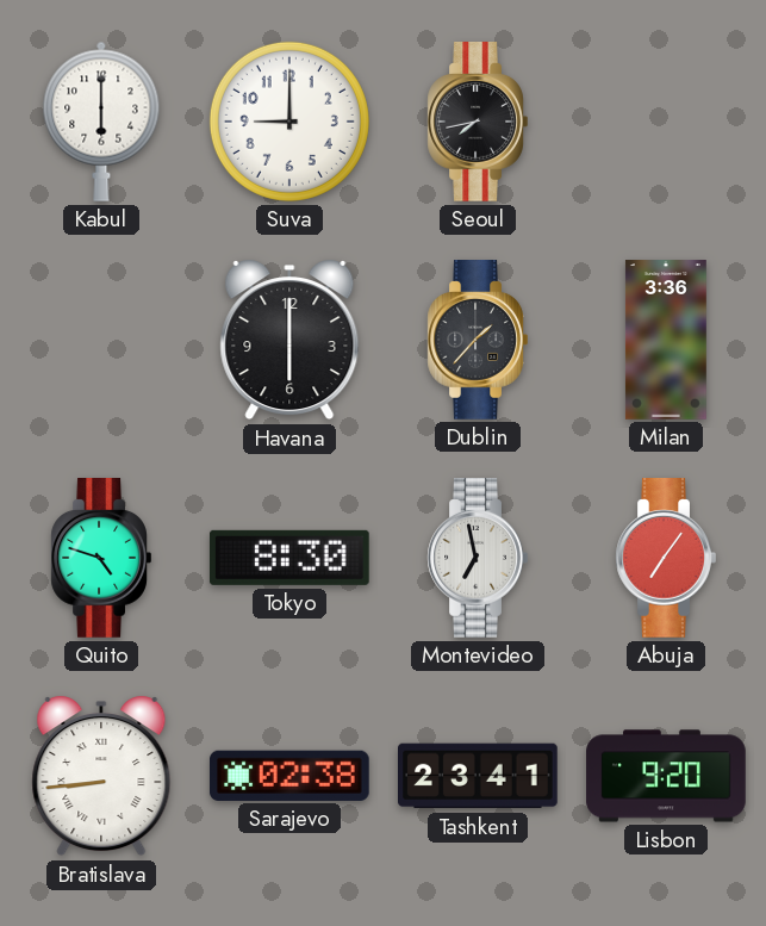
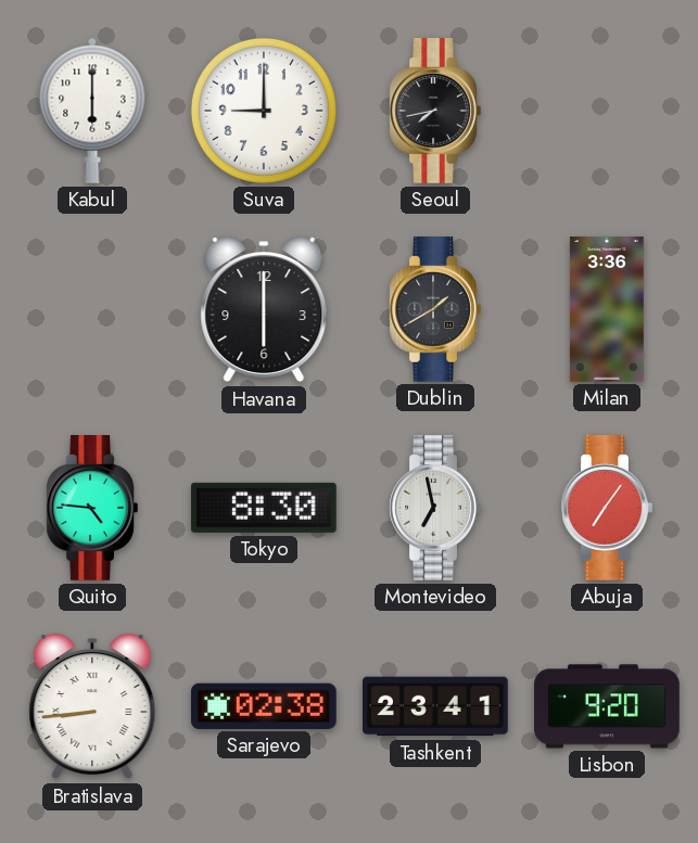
Dublin: 1:37 -> 1:40
Quito: 4:48 -> 4:46
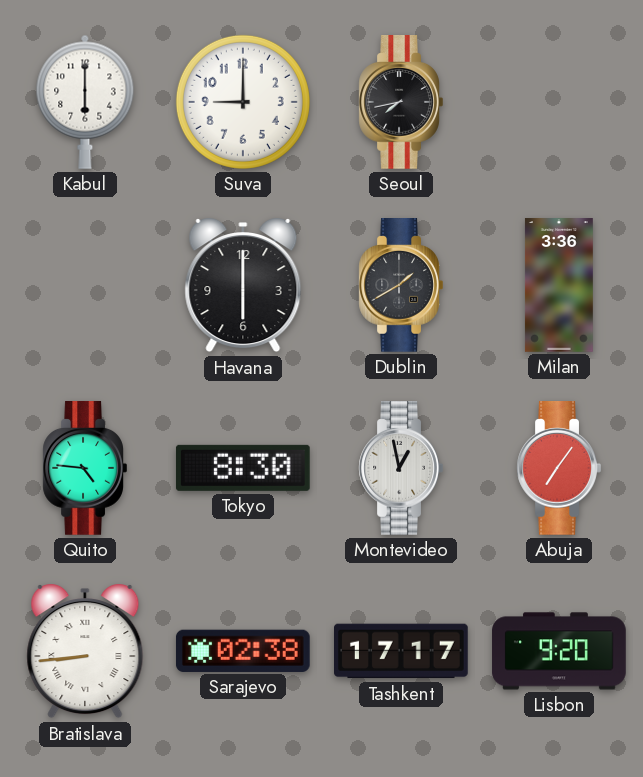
Montevideo: 6:58 -> 12:58
Tashkent: 23:41 -> 17:17
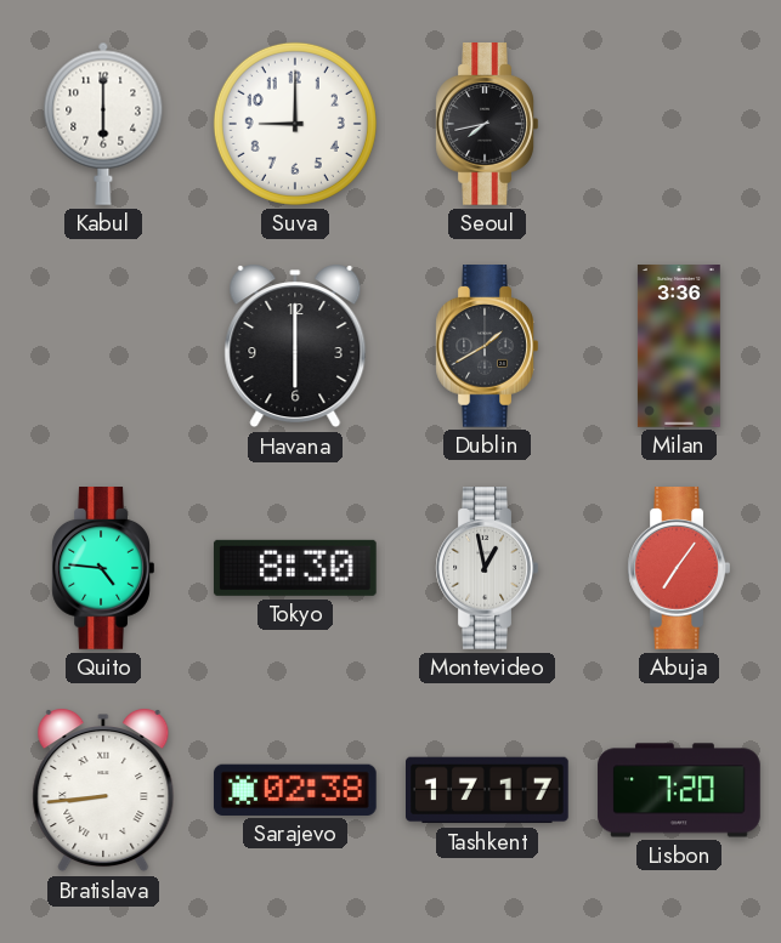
Lisbon: 9:20 -> 7:20
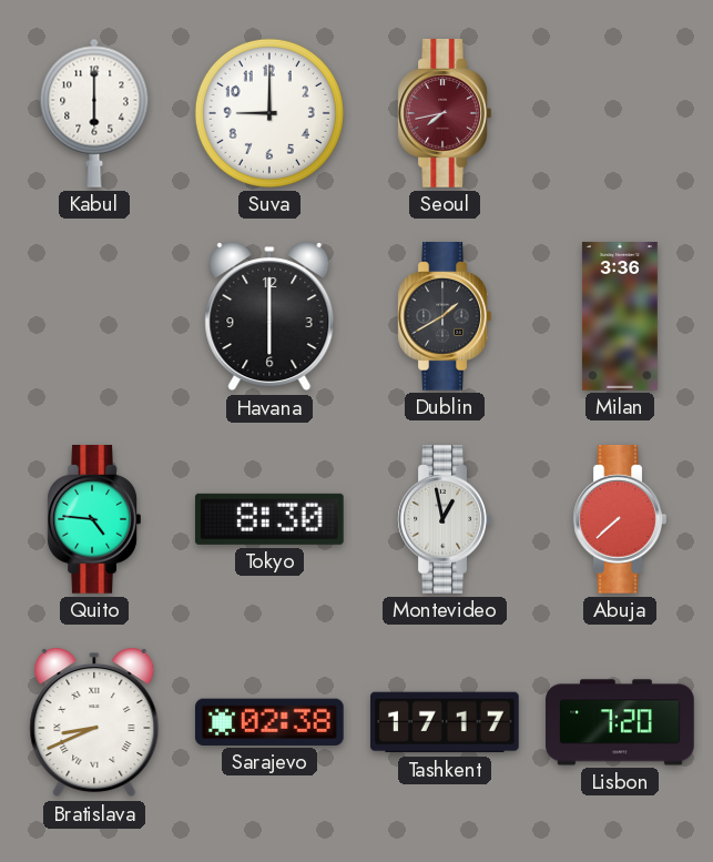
Seoul dial: black -> burgundy
Abuja: 7:06 -> 7:38
Bratislava: 8:44 -> 8:41
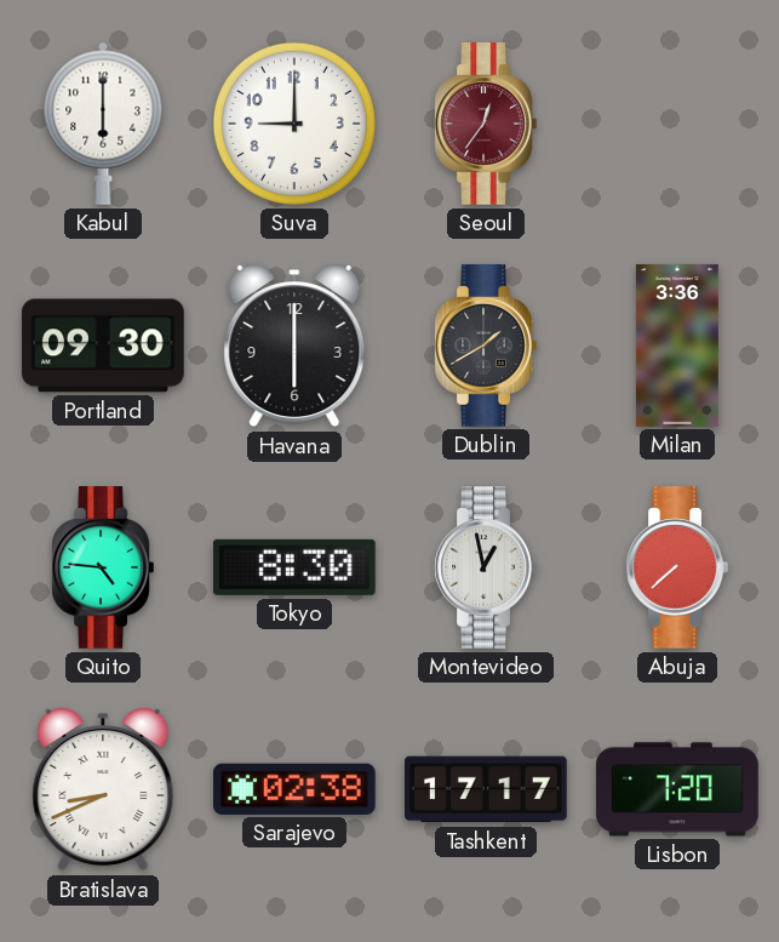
Seoul: 7:43 -> 12:36
Portland: none -> 09:30
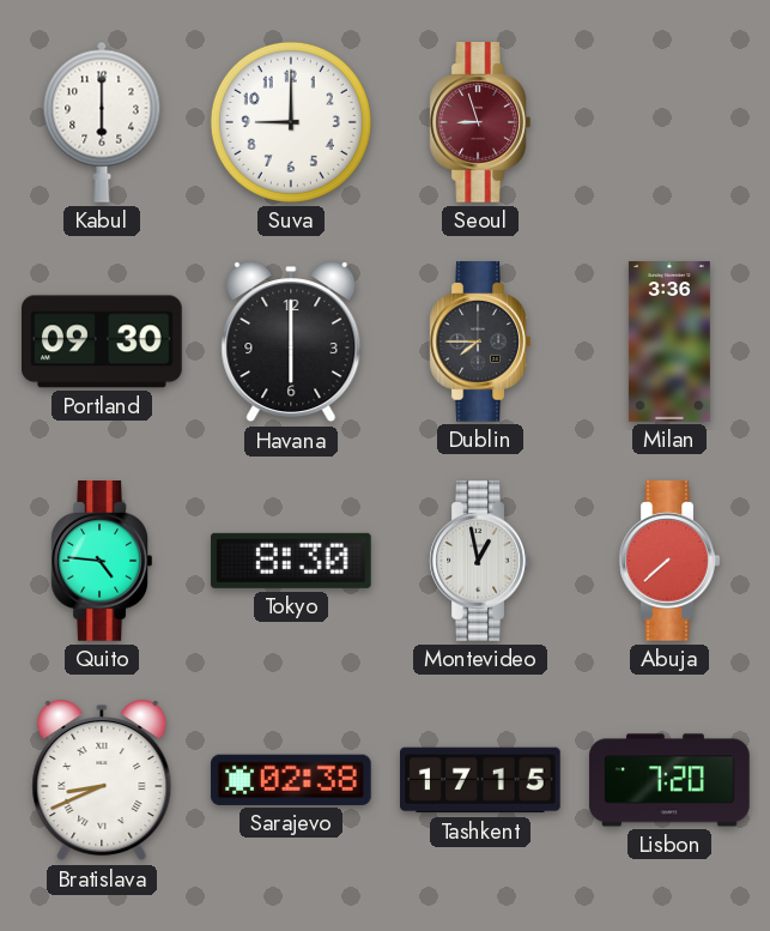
Seoul: 12:36 -> 8:57
Dublin: 1:40 -> 7:45
Tashkent: 17:17 -> 17:15
